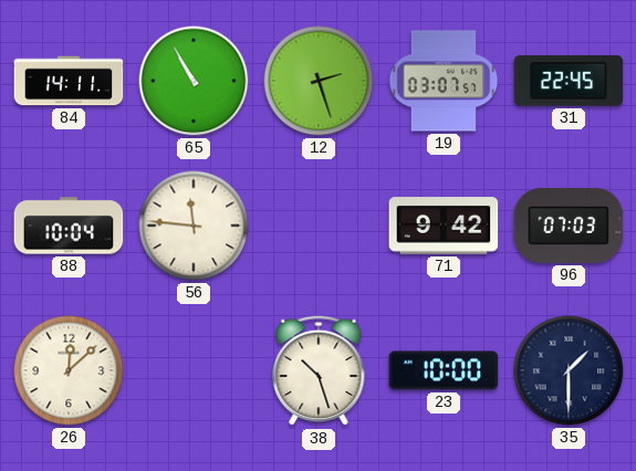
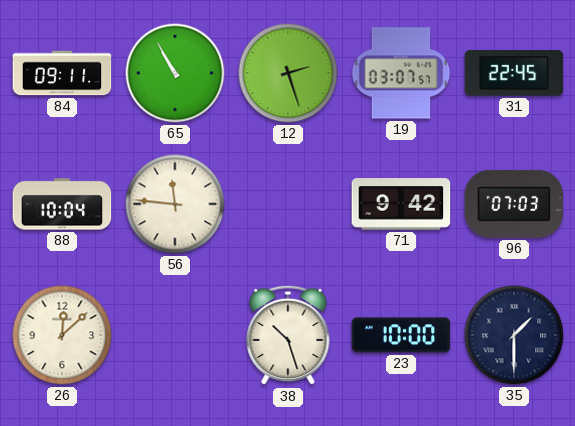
84: 14:11 -> 09:11
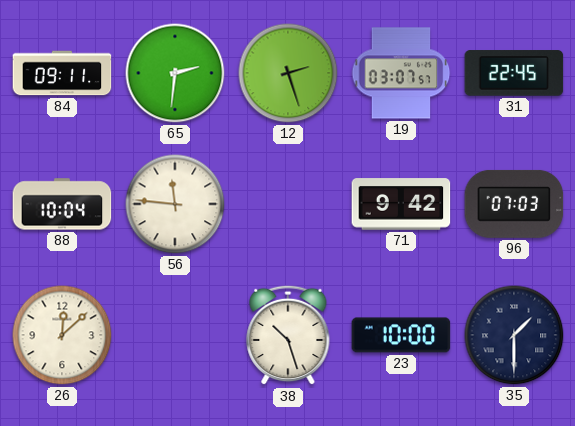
65: 10:55 -> 2:31
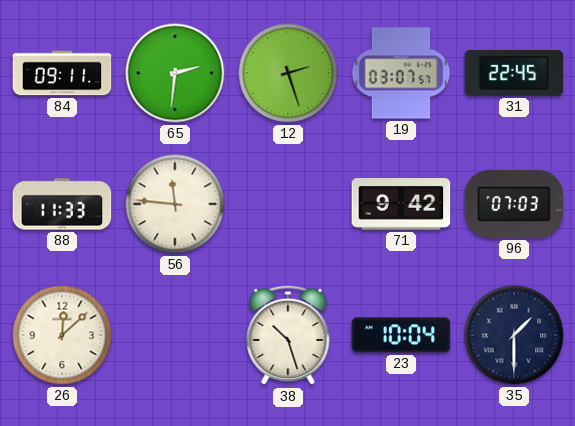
88: 10:04 -> 11:33
23: 10:00 -> 10:04
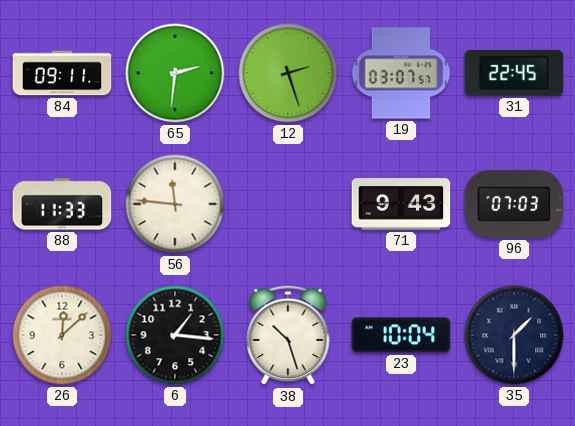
71: 9:42 -> 9:43
6: none -> 1:16
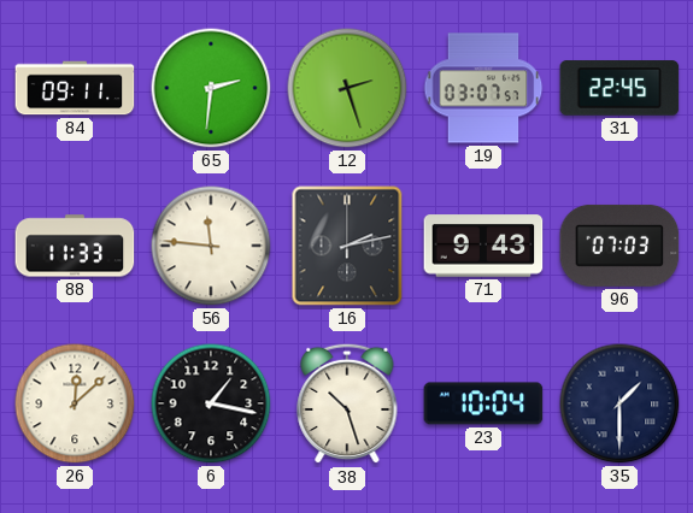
16: none -> 2:13
6: 1:16 -> 1:17
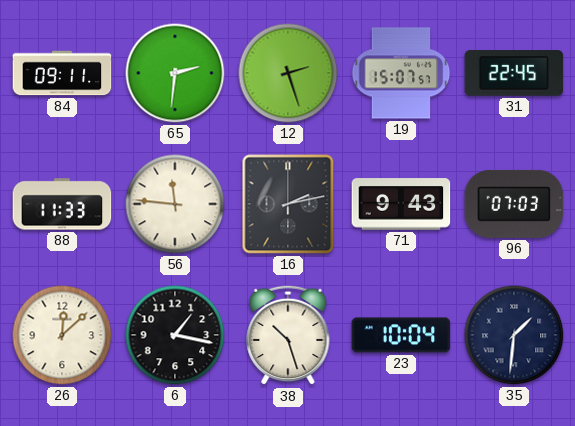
19: 03:07 -> 15:07
35: 1:30 -> 1:31
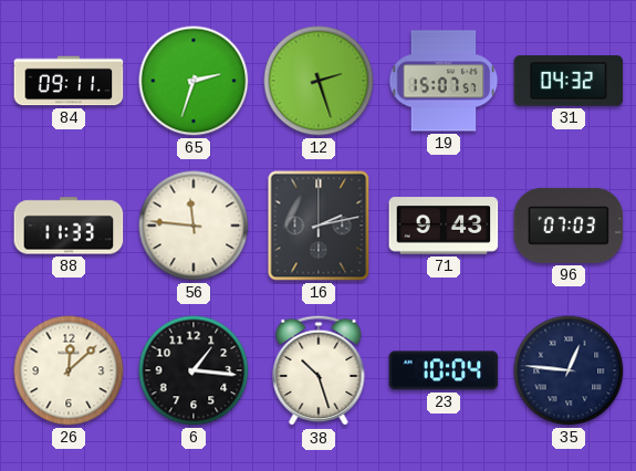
65: 2:31 -> 2:33
31: 22:45 -> 04:32
6: 1:17 -> 1:16
35: 1:31 -> 12:46
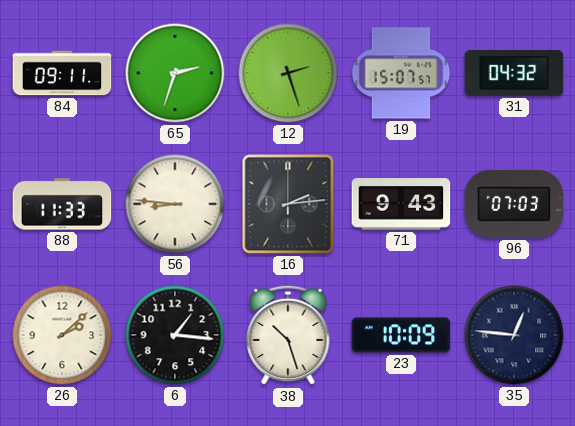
56: 11:46 -> 8:46
16: 2:13 -> 2:14
26: 12:08 -> 2:08
23: 10:04 -> 10:09
